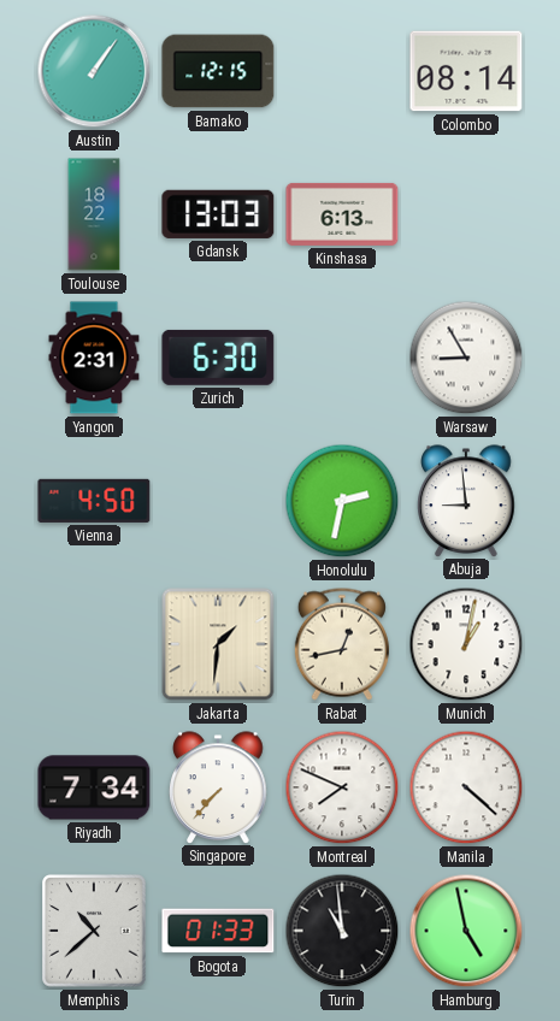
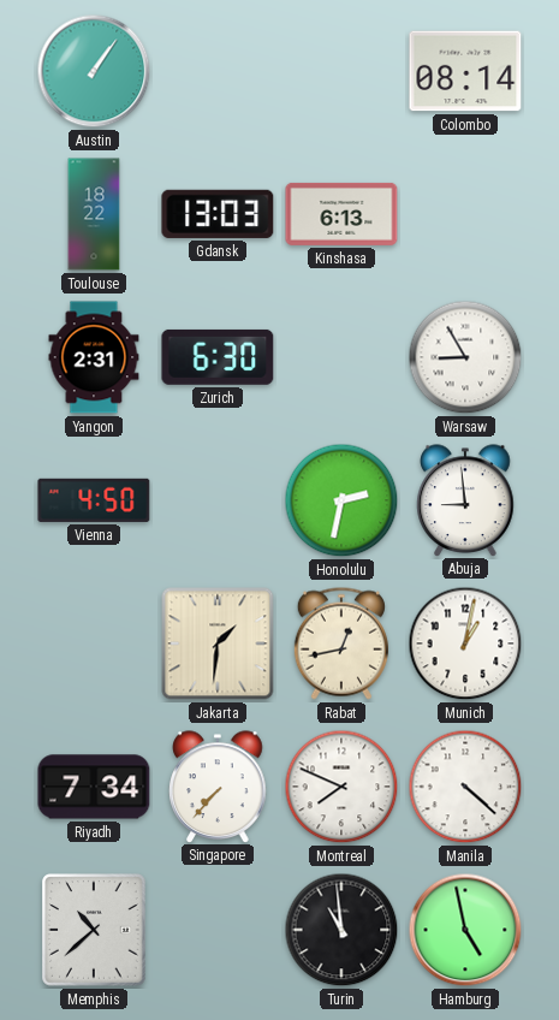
Bamako: 12:15 -> none
Bogota: 01:33 -> none
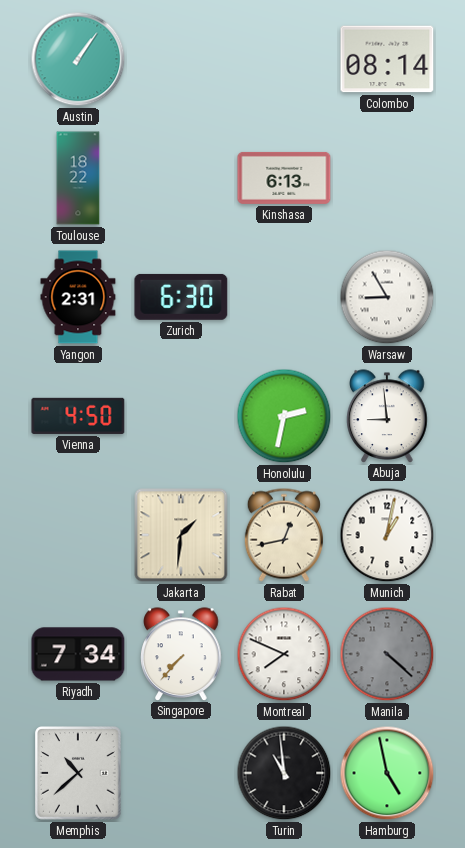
Gdansk: 13:03 -> none
Manila dial: white -> grey
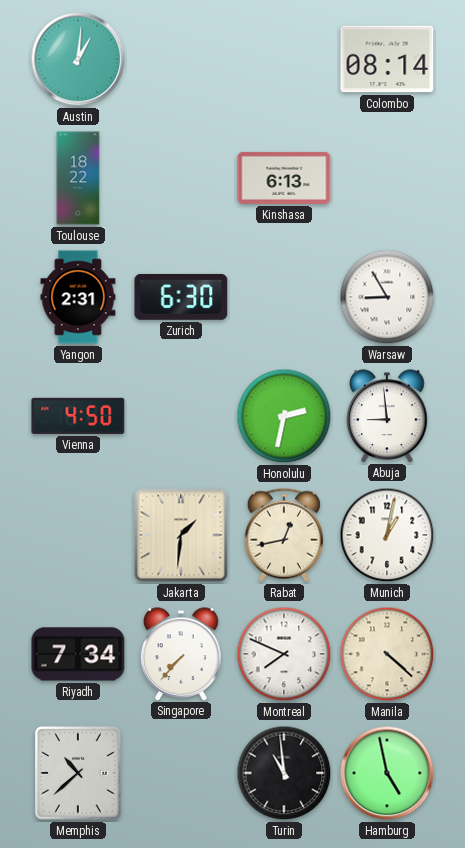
Austin: 1:06 -> 1:01
Manila dial: grey -> cream
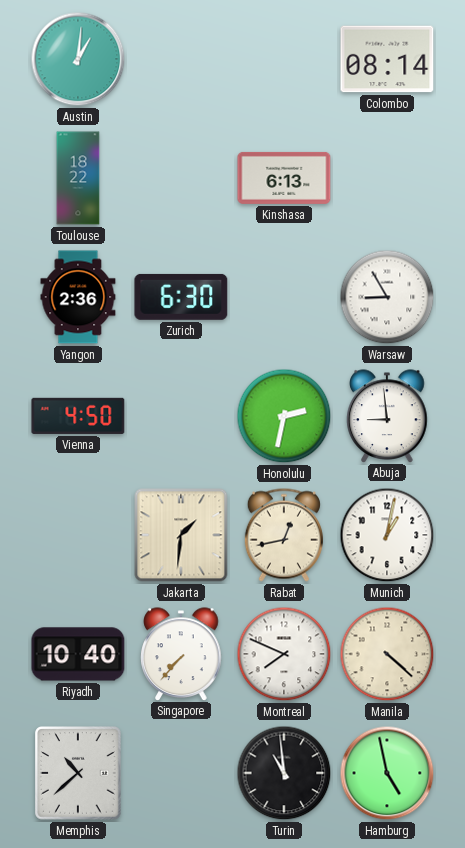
Yangon: 2:31 -> 2:36
Riyadh: 7:34 -> 10:40
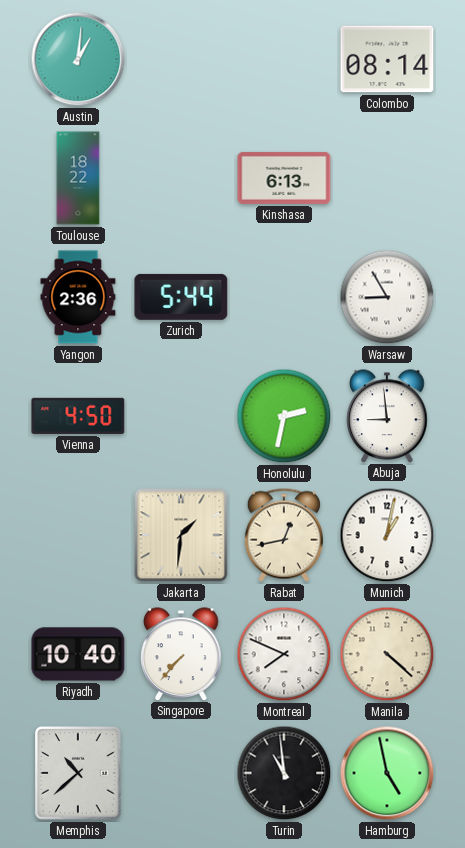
Zurich: 6:30 -> 5:44
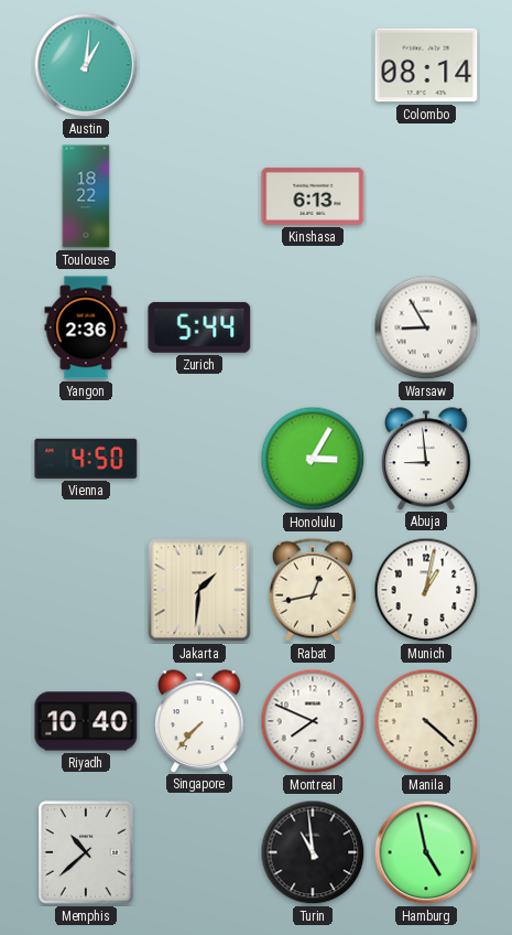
Honolulu: 2:32 -> 3:05
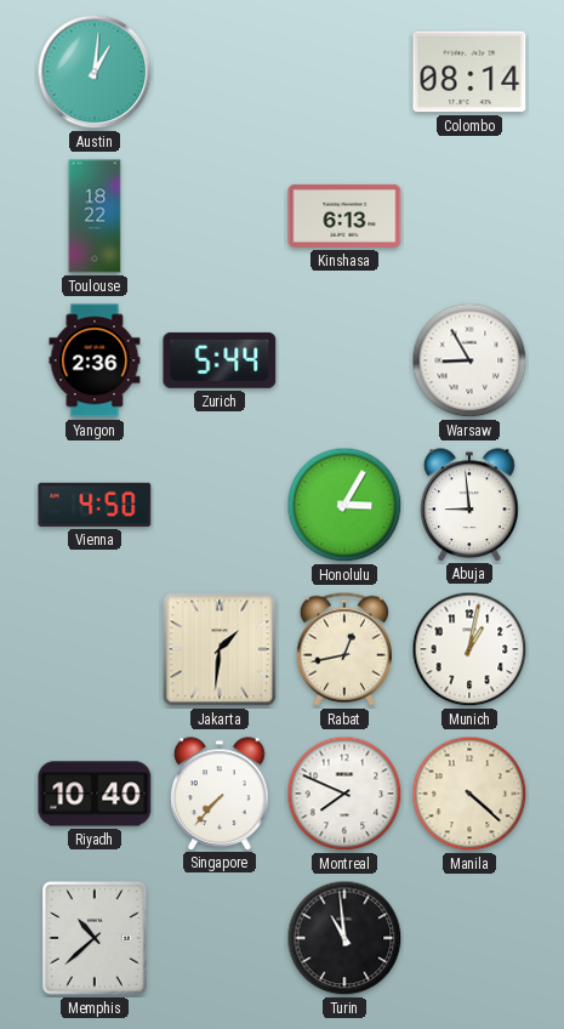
Hamburg: 4:58 -> none
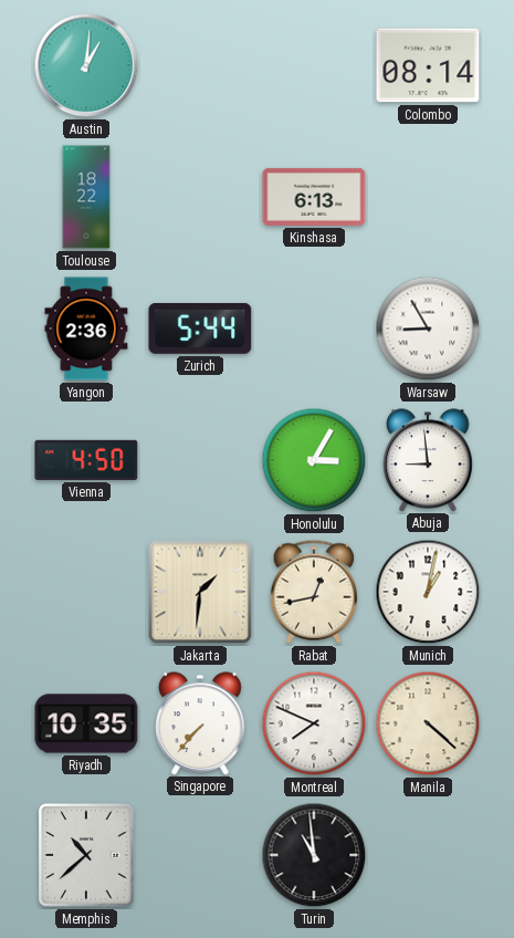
Riyadh: 10:40 -> 10:35
